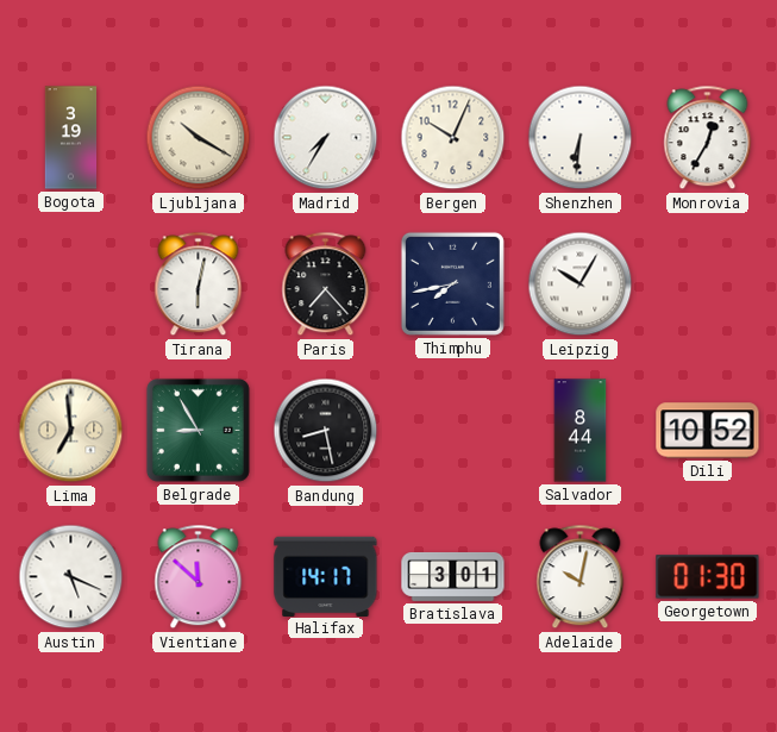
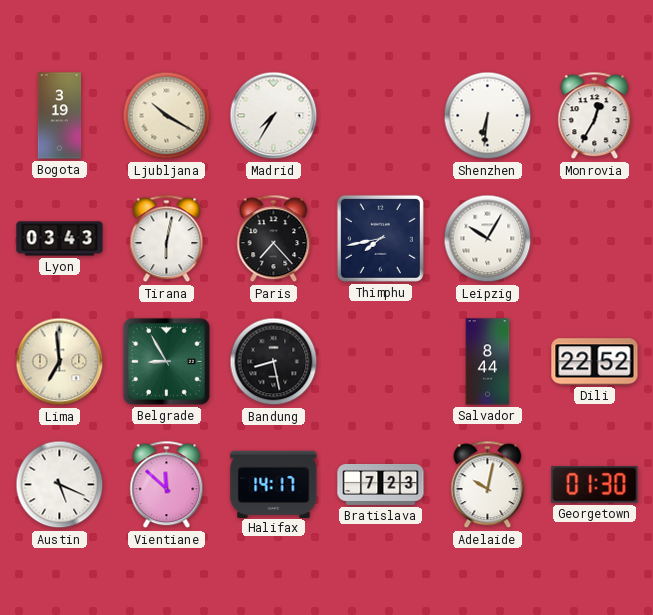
Bergen: 10:04 -> none
Lyon: none -> 03:43
Dili: 10:52 -> 22:52
Bratislava: 3:01 -> 7:23
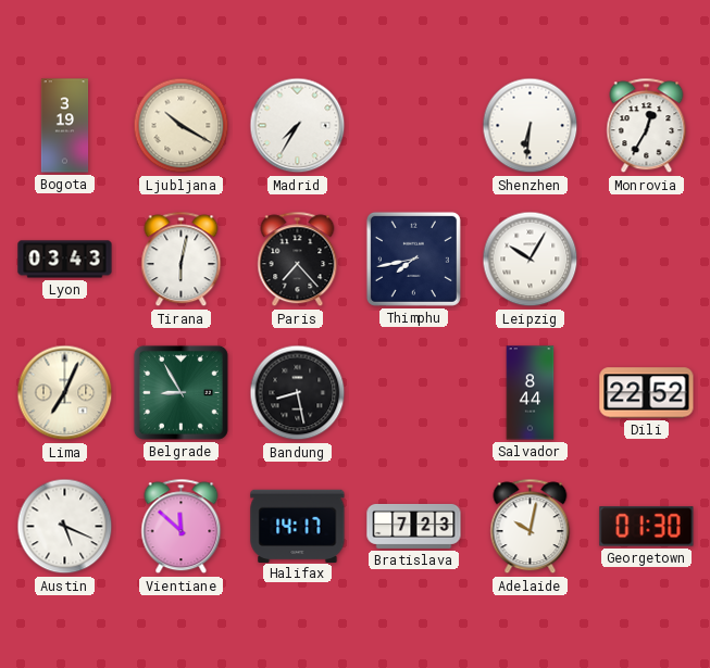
Lima: 6:59 -> 7:04
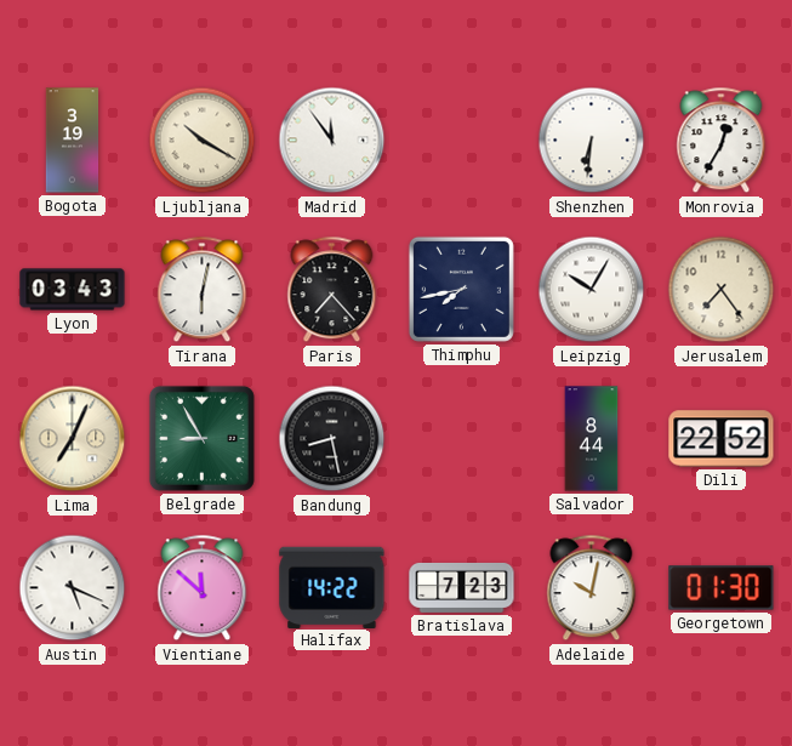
Madrid: 7:35 -> 11:54
Jerusalem: none -> 7:24
Halifax: 14:17 -> 14:22
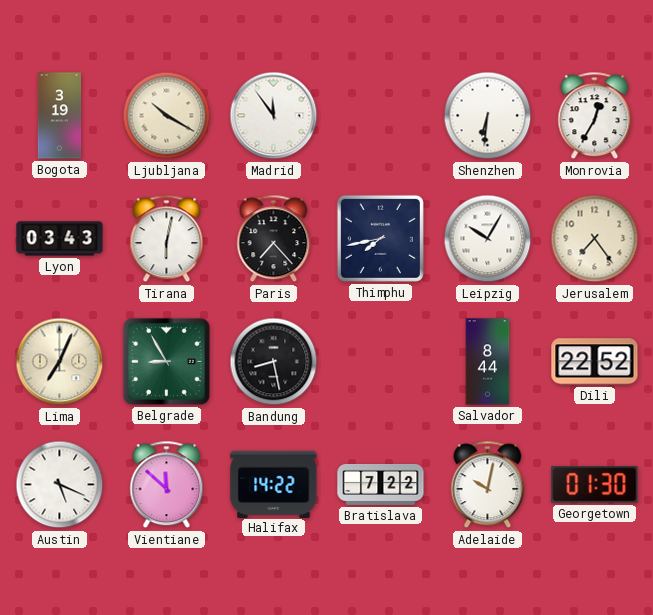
Bratislava: 7:23 -> 7:22
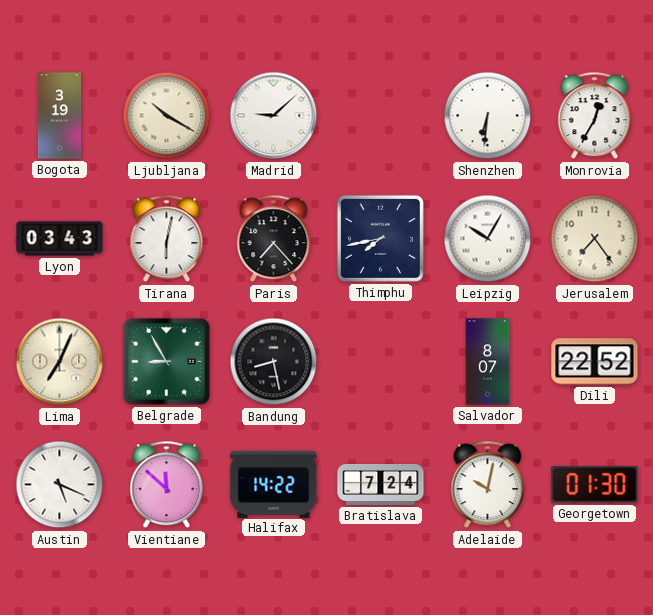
Madrid: 11:54 -> 9:08
Salvador: 8:44 -> 8:07
Bratislava: 7:22 -> 7:24
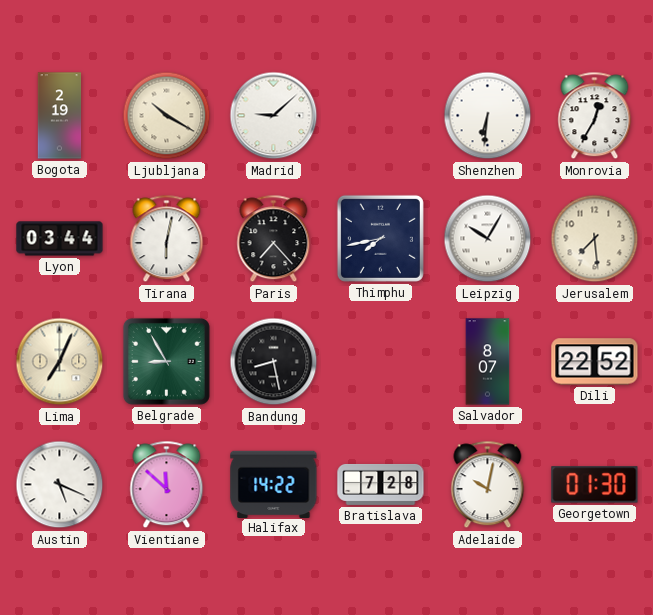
Bogota: 3:19 -> 2:19
Lyon: 03:43 -> 03:44
Jerusalem: 7:24 -> 7:29
Bratislava: 7:24 -> 7:28
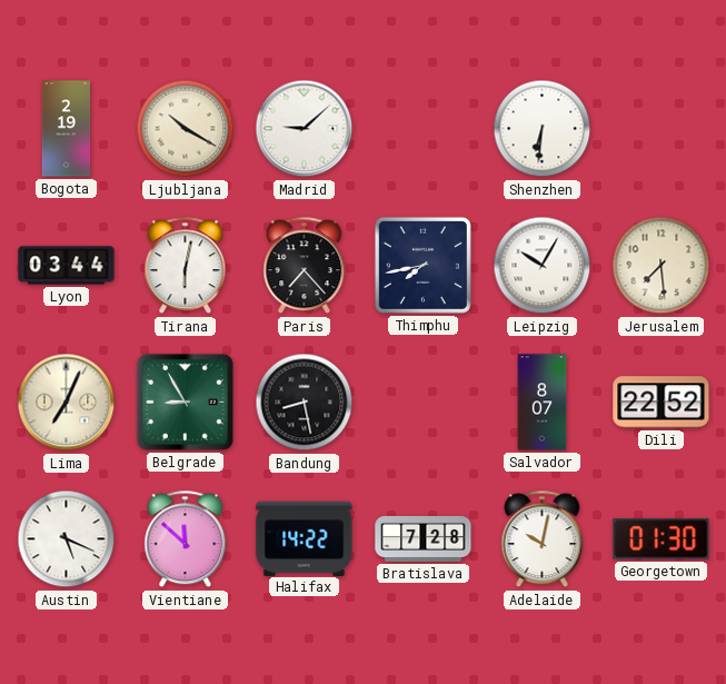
Monrovia: 12:35 -> none
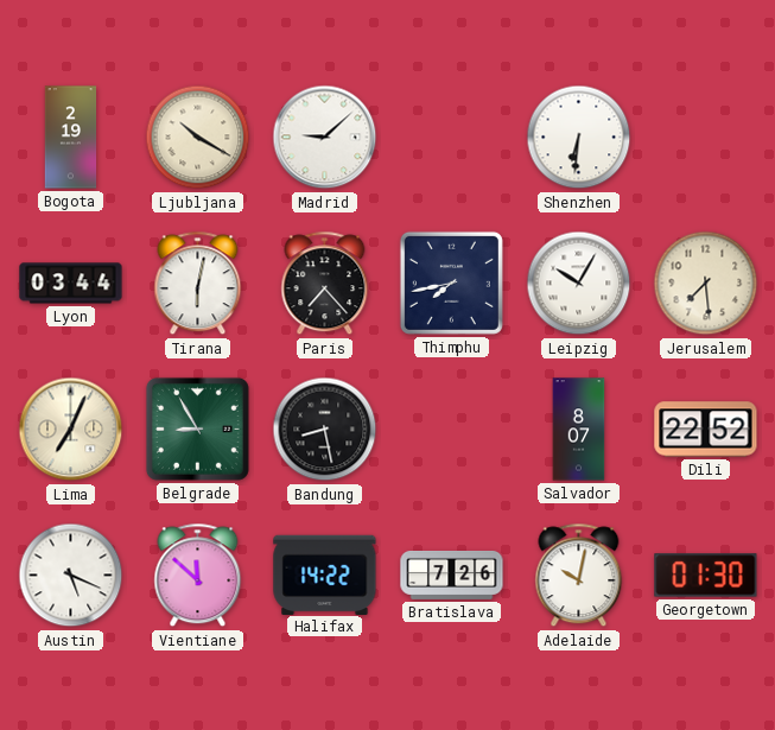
Bratislava: 7:28 -> 7:26
